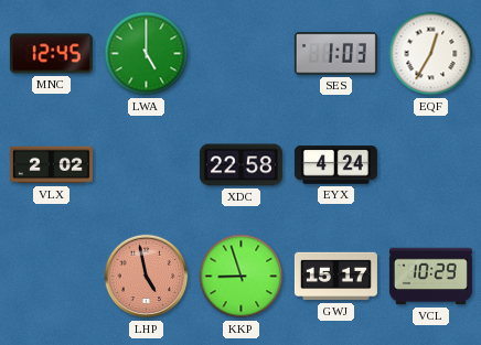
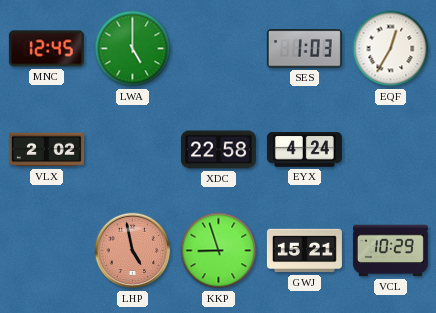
GWJ: 15:17 -> 15:21
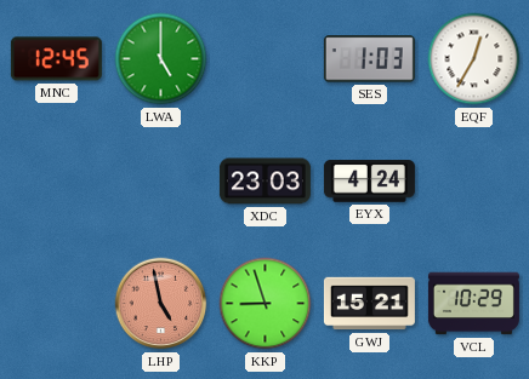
VLX: 2:02 -> none
XDC: 22:58 -> 23:03
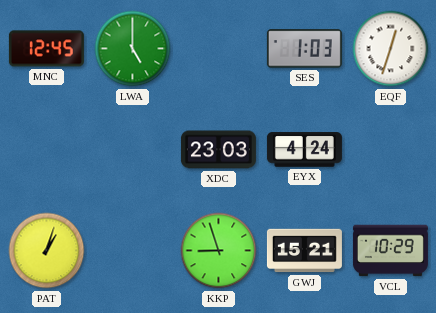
EQF: 12:35 -> 12:33
PAT: none -> 1:03
LHP: 4:58 -> none
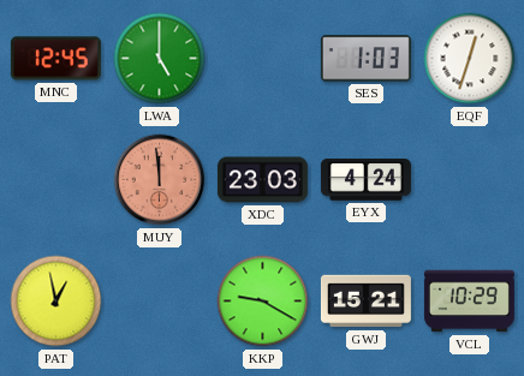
MUY: none -> 11:59
PAT: 1:03 -> 12:58
KKP: 8:57 -> 9:20
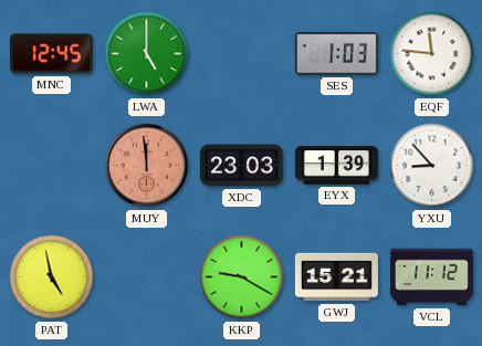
EQF: 12:33 -> 11:46
EYX: 4:24 -> 1:39
YXU: none -> 8:53
PAT: 12:58 -> 4:58
VCL: 10:29 -> 11:12
